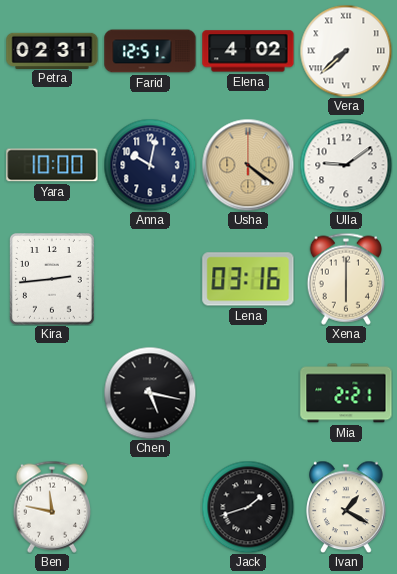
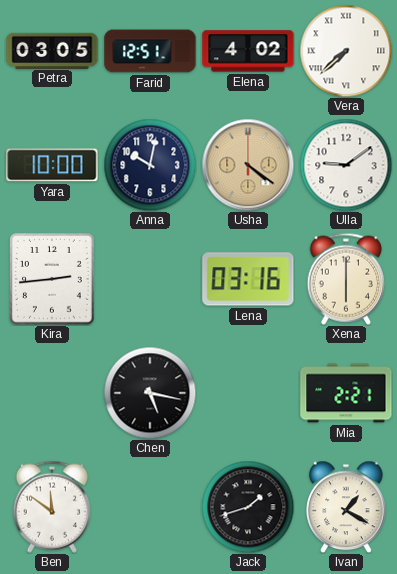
Petra: 02:31 -> 03:05
Ben: 11:47 -> 11:51
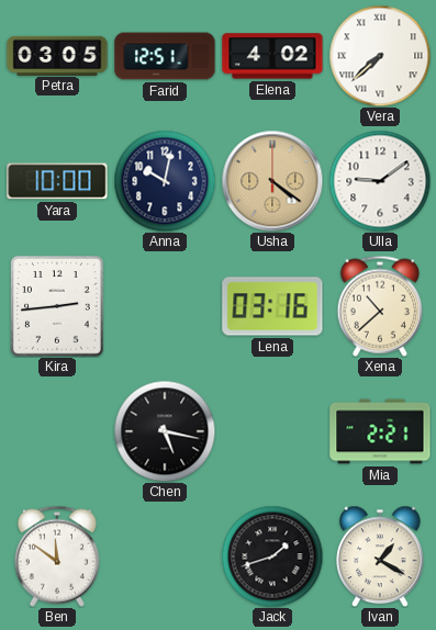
Xena: 6:00 -> 10:38
